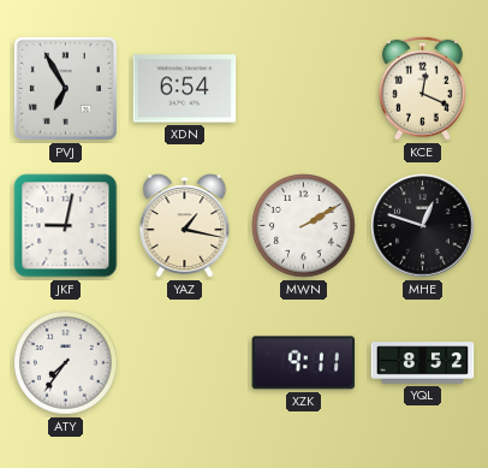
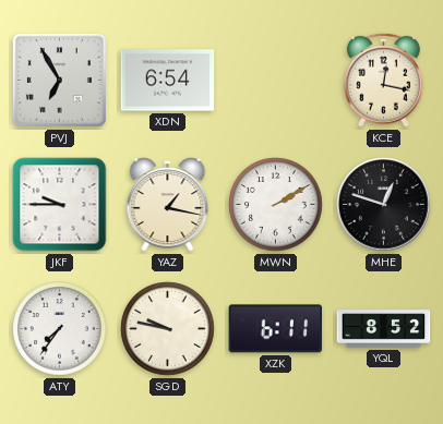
KCE: 12:19 -> 12:17
JKF: 9:02 -> 9:45
SGD: none -> 9:47
XZK: 9:11 -> 6:11
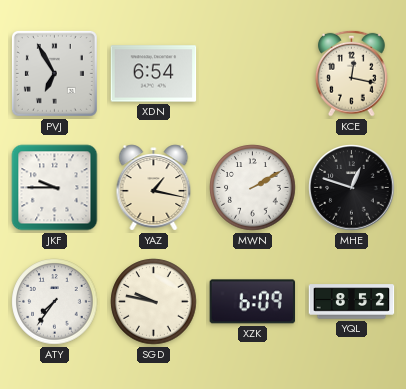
XZK: 6:11 -> 6:09
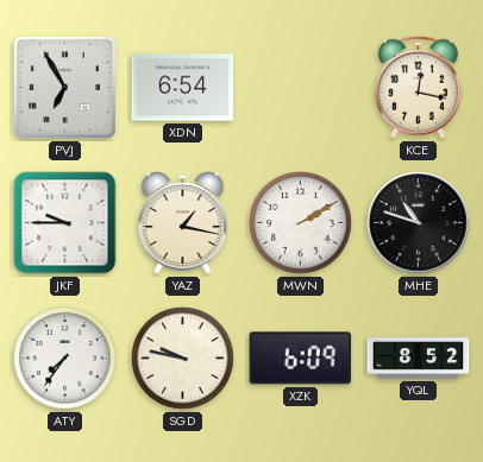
MHE: 12:48 -> 10:48
